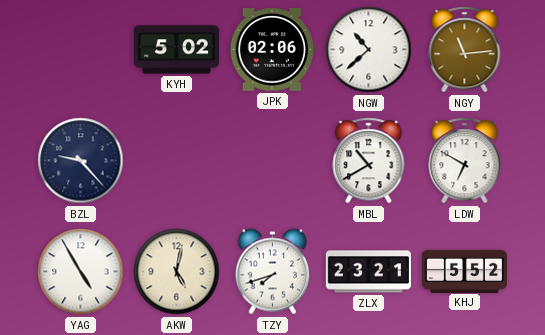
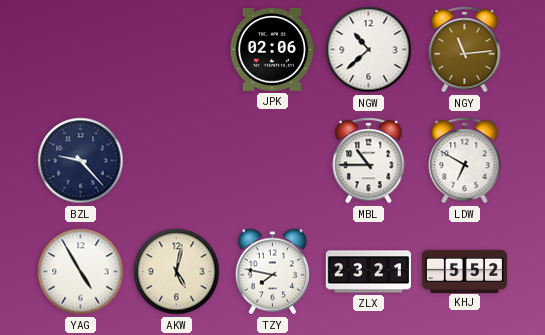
KYH: 5:02 -> none
MBL: 10:40 -> 10:45
TZY: 7:42 -> 7:47
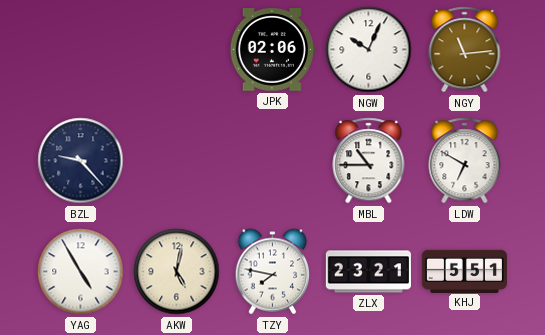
NGW: 10:38 -> 10:04
KHJ: 5:52 -> 5:51
